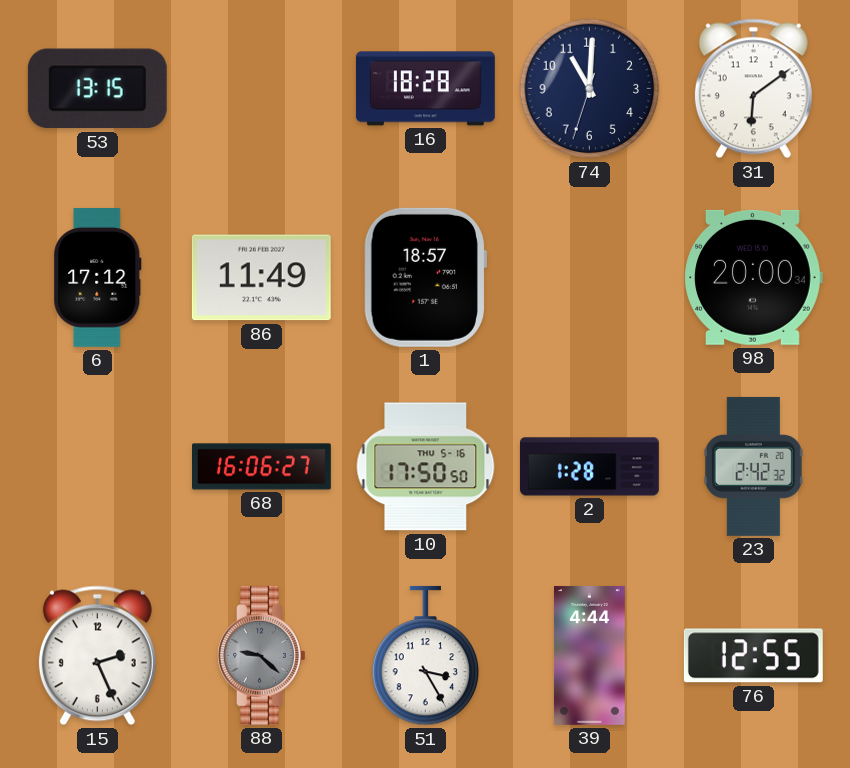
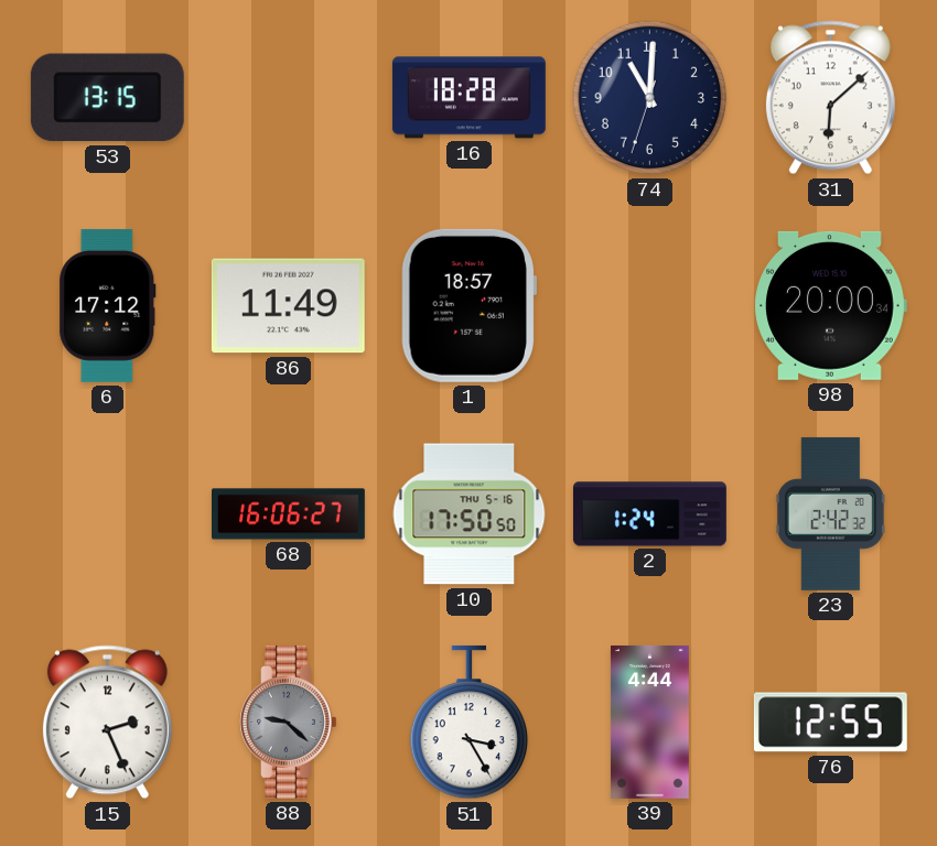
31: 6:09 -> 6:08
2: 1:28 -> 1:24
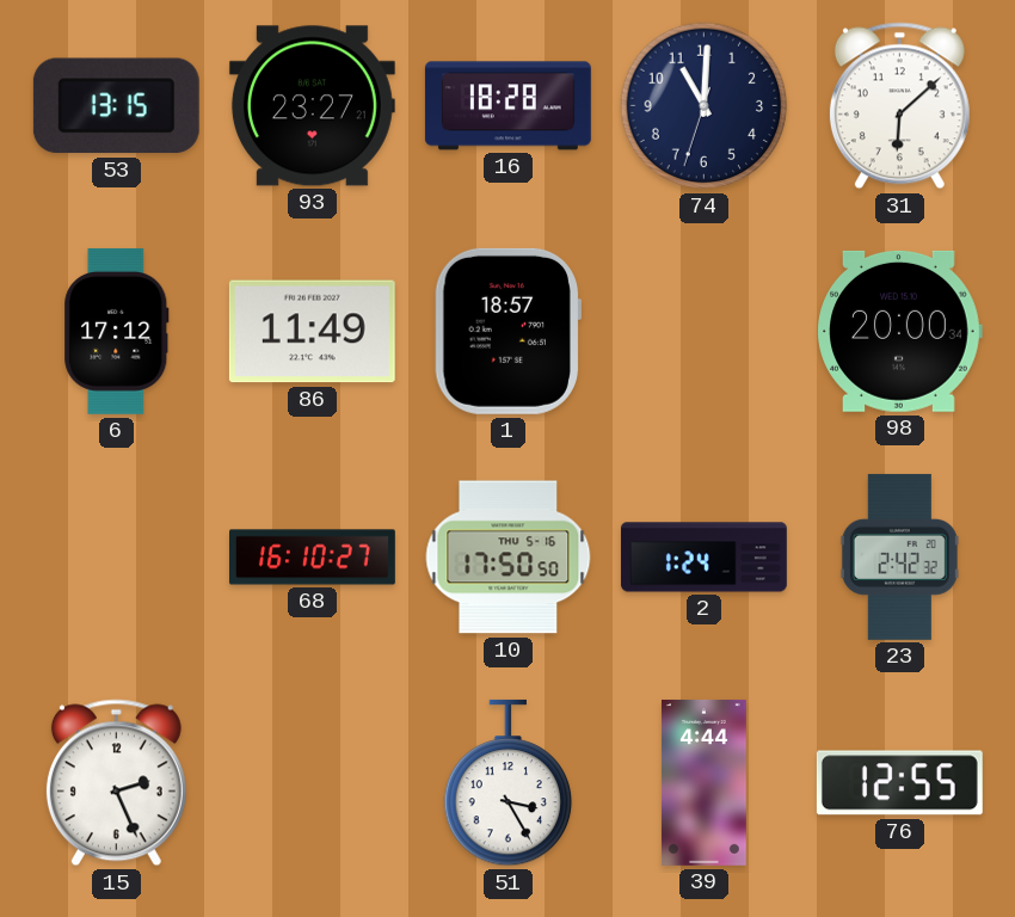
93: none -> 23:27
68: 16:06 -> 16:10
88: 9:22 -> none
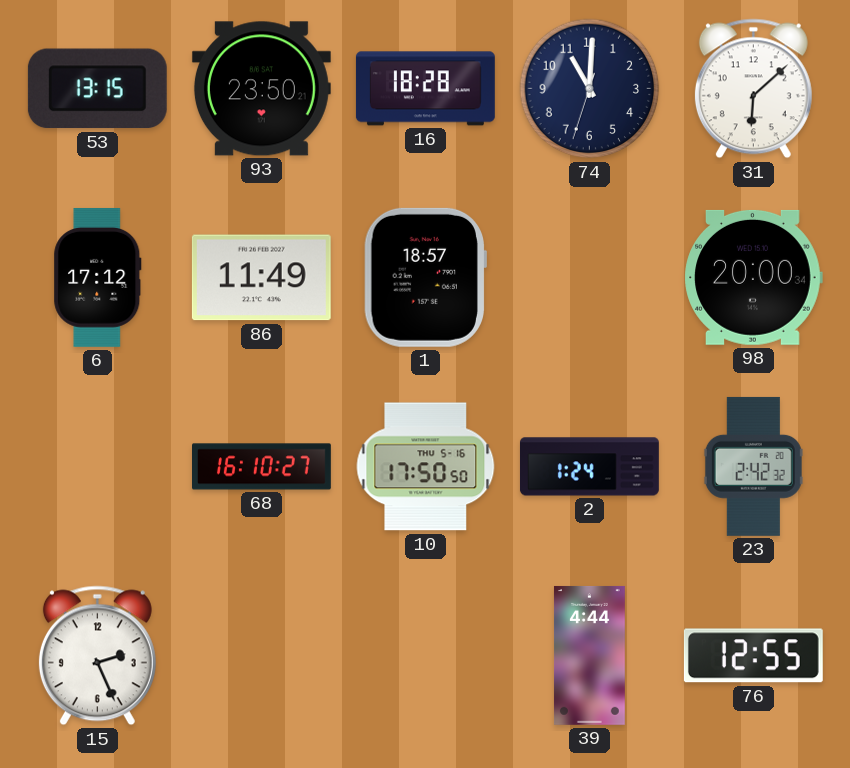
93: 23:27 -> 23:50
51: 3:25 -> none
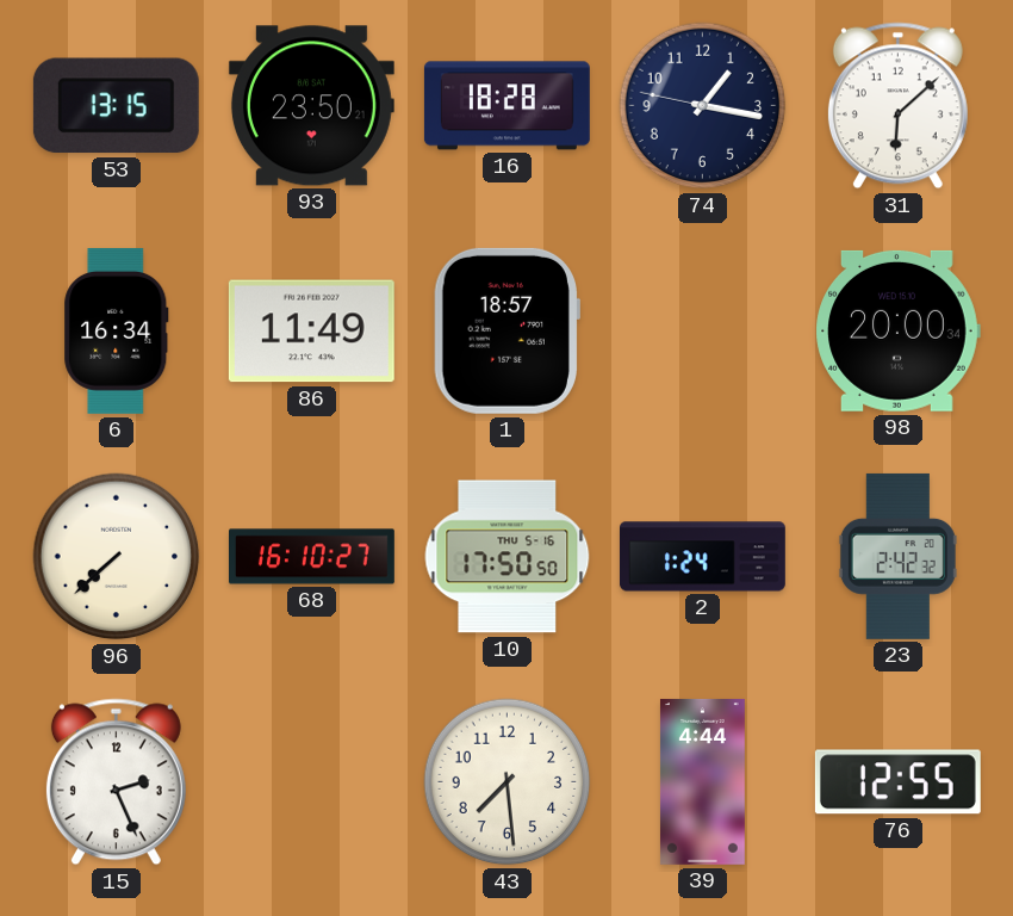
74: 11:00 -> 1:16
6: 17:12 -> 16:34
96: none -> 7:38
43: none -> 7:29
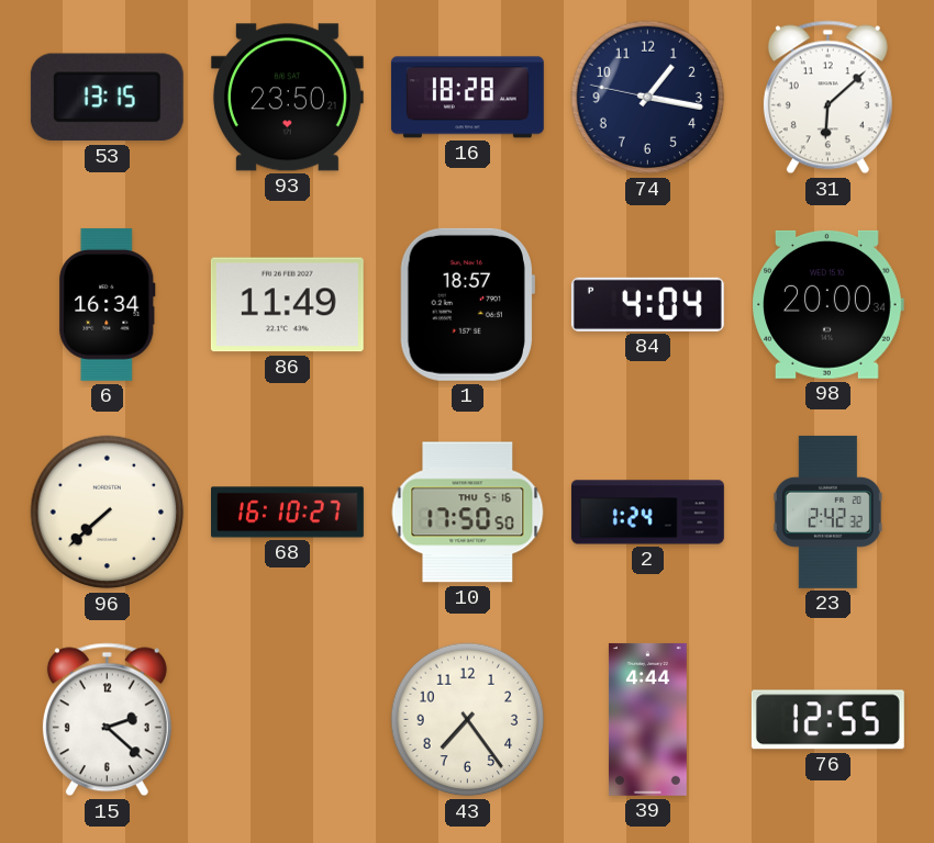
84: none -> 4:04
15: 2:26 -> 2:22
43: 7:29 -> 7:24
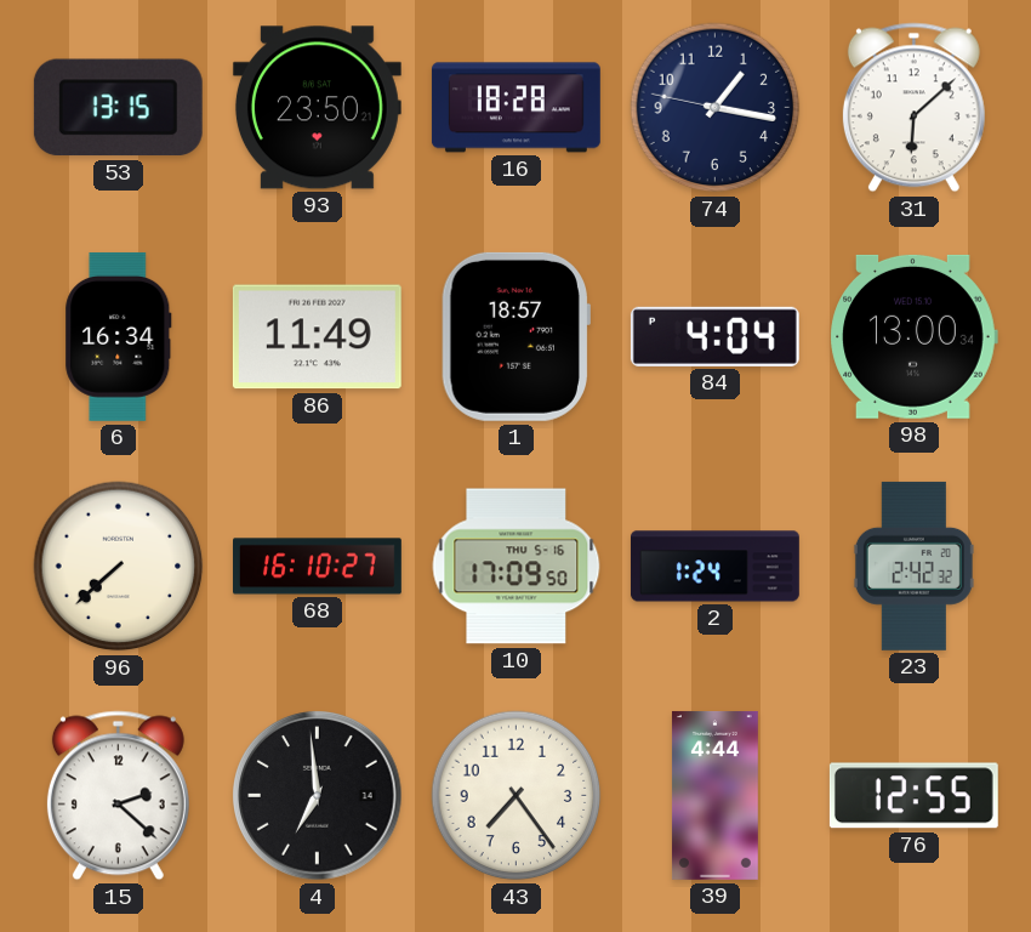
98: 20:00 -> 13:00
10: 17:50 -> 17:09
4: none -> 6:59
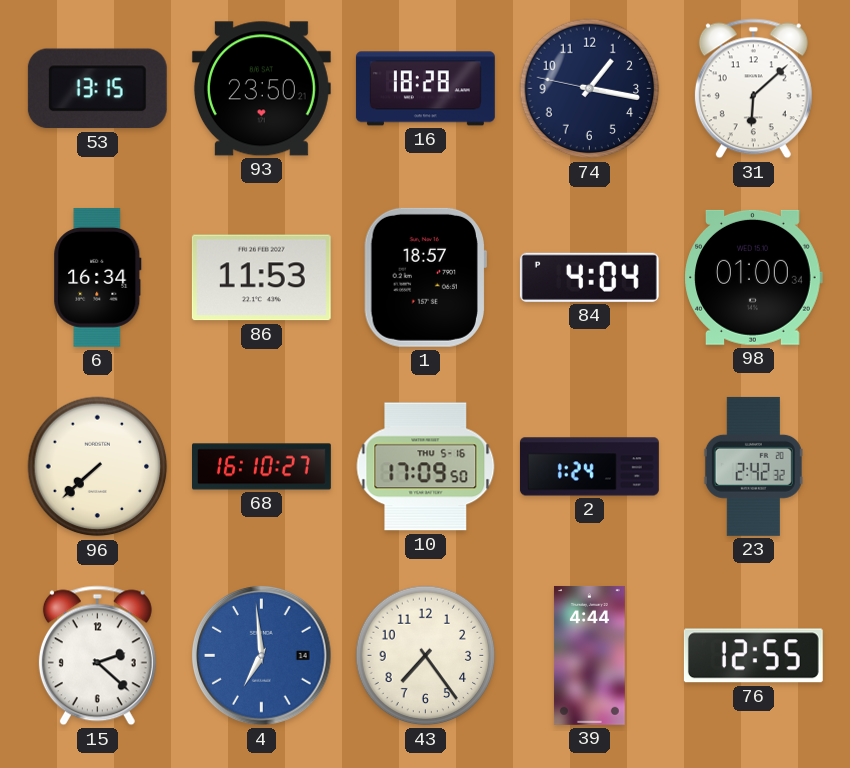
86: 11:49 -> 11:53
98: 13:00 -> 01:00
4 dial: black -> blue
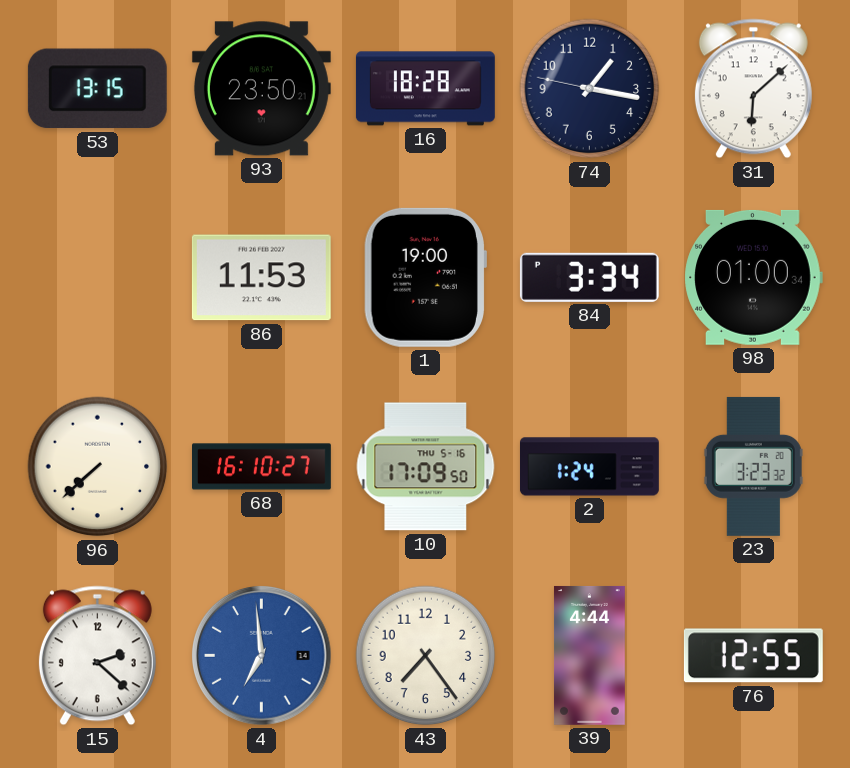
6: 16:34 -> none
1: 18:57 -> 19:00
84: 4:04 -> 3:34
23: 2:42 -> 3:23
